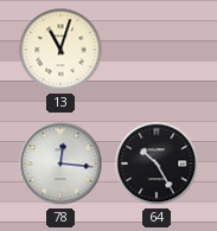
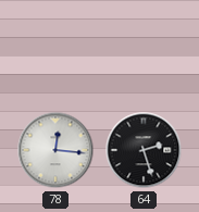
13: 11:03 -> none
64: 10:25 -> 2:27
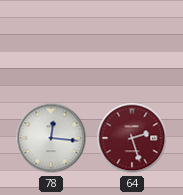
64 dial: black -> burgundy
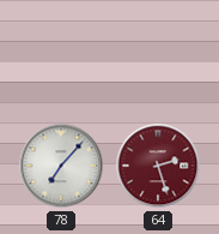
78: 12:16 -> 7:07
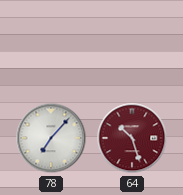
64: 2:27 -> 10:27
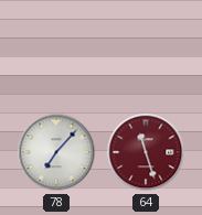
64: 10:27 -> 11:27
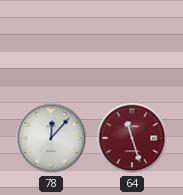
78: 7:07 -> 12:07
